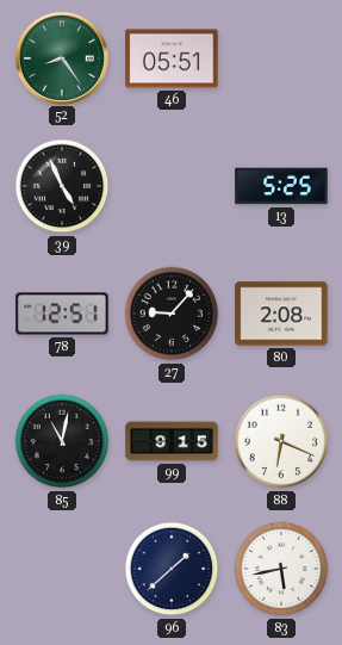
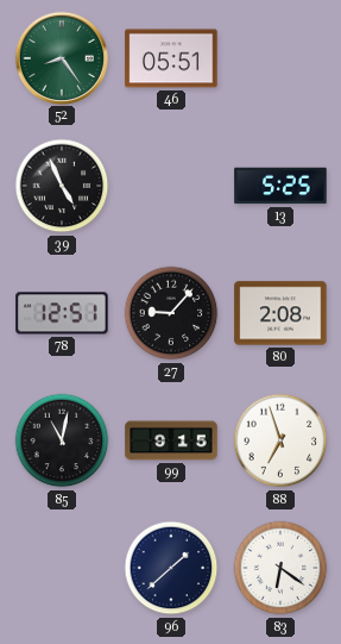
88: 6:19 -> 6:57
83: 5:43 -> 6:21
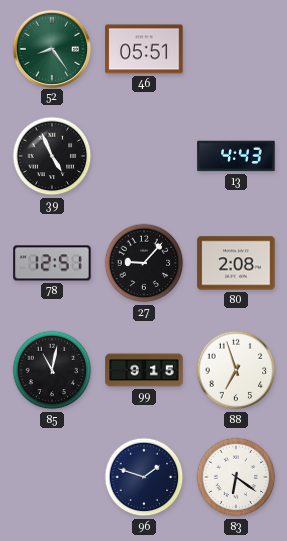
13: 5:25 -> 4:43
96: 1:38 -> 1:48
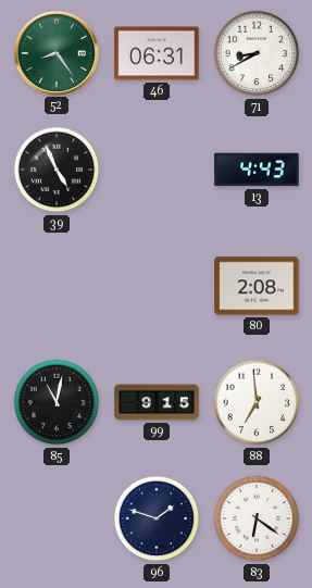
46: 05:51 -> 06:31
71: none -> 8:40
78: 12:51 -> none
27: 9:07 -> none
88: 6:57 -> 6:59
